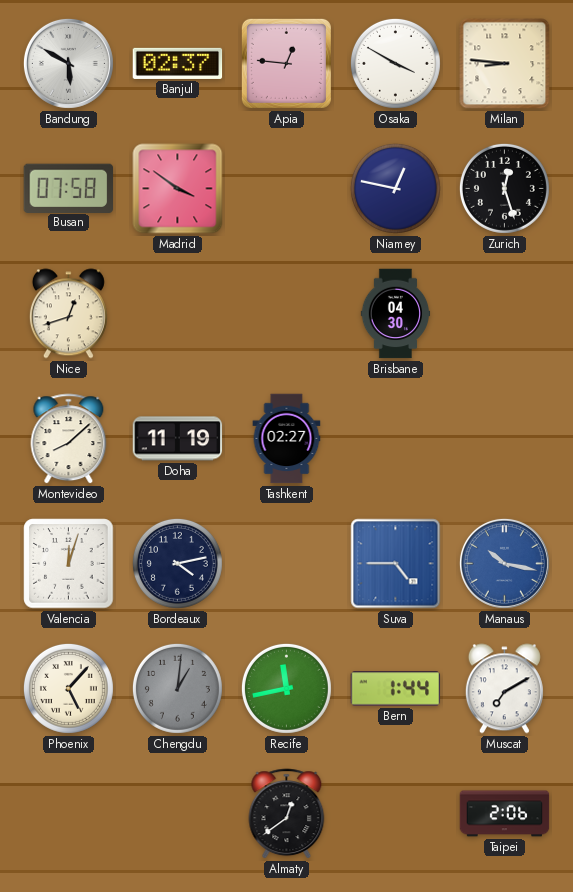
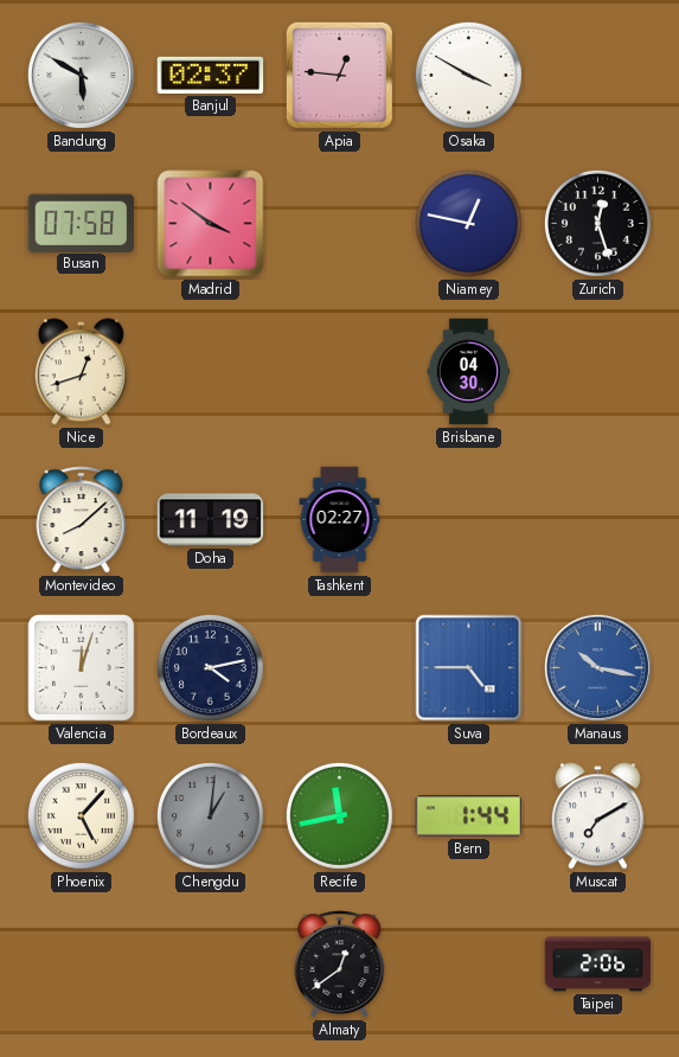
Milan: 8:46 -> none
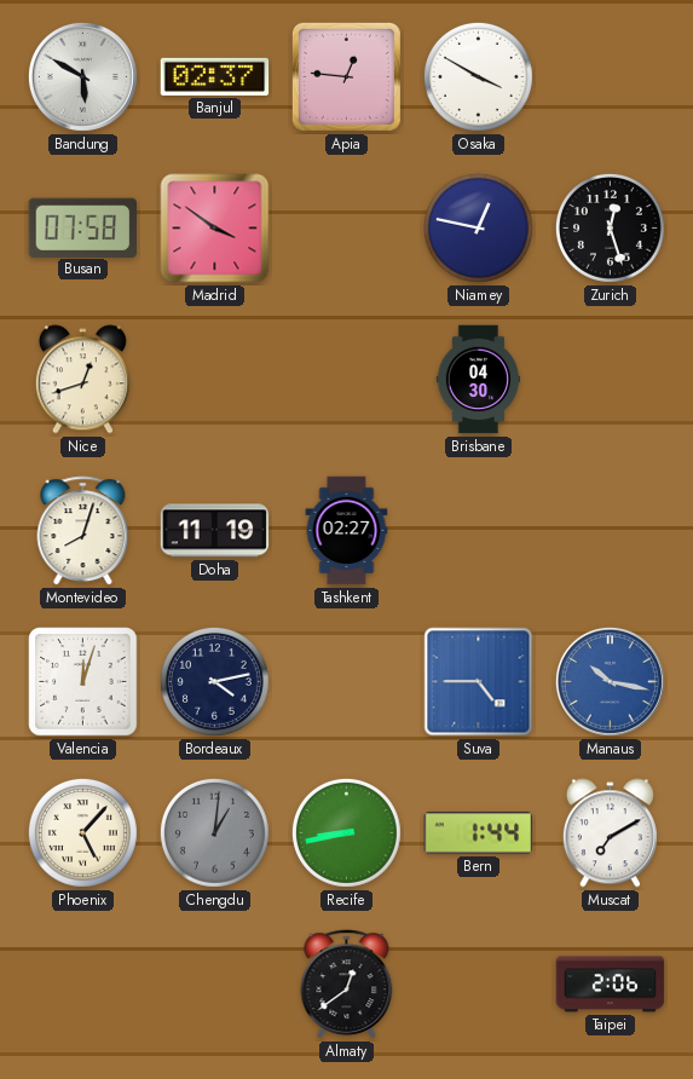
Montevideo: 8:08 -> 8:03
Recife: 11:43 -> 8:43
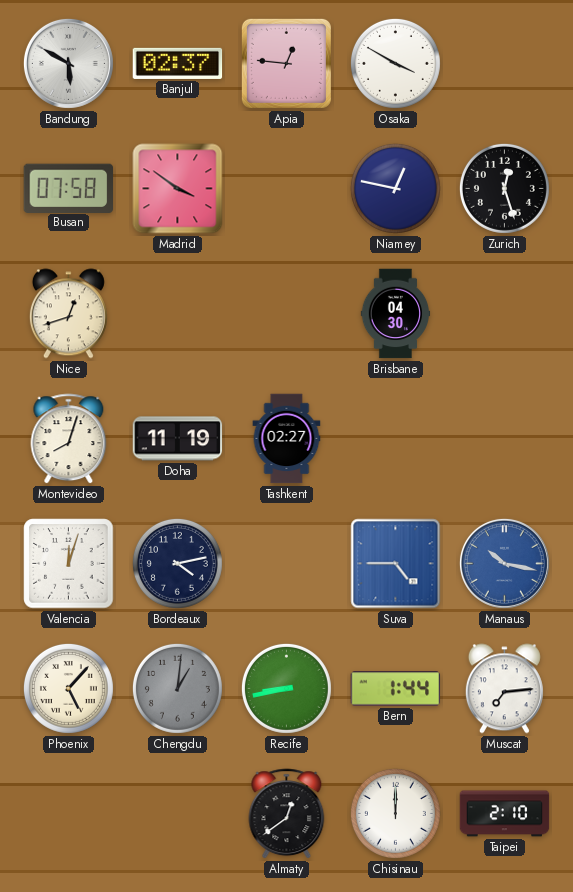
Muscat: 7:10 -> 7:14
Chisinau: none -> 12:00
Taipei: 2:06 -> 2:10
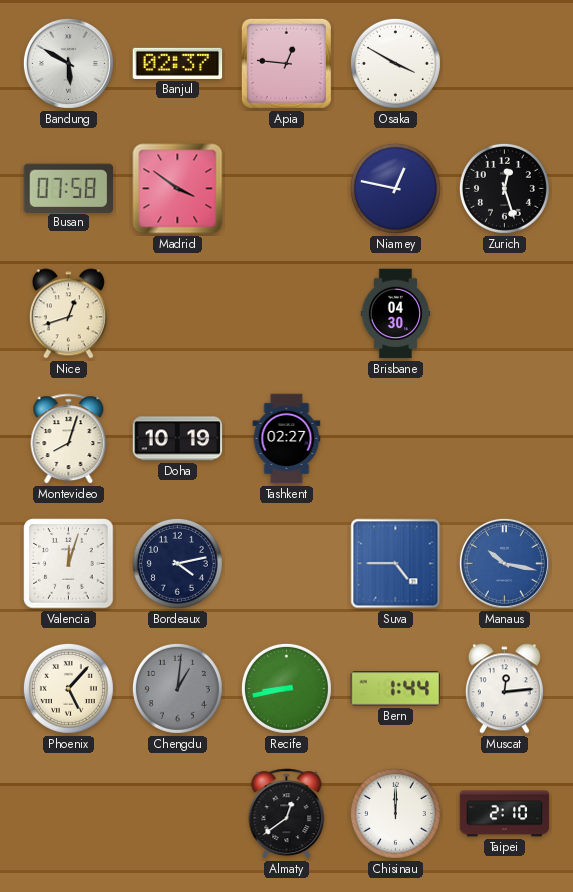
Doha: 11:19 -> 10:19
Muscat: 7:14 -> 12:14
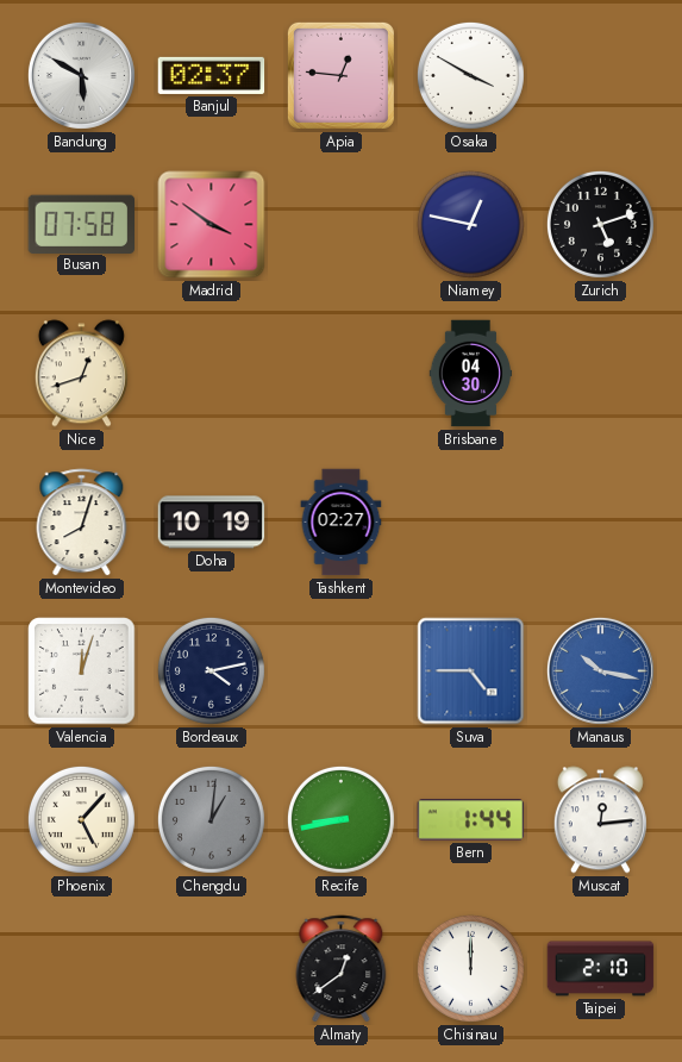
Zurich: 12:27 -> 5:12
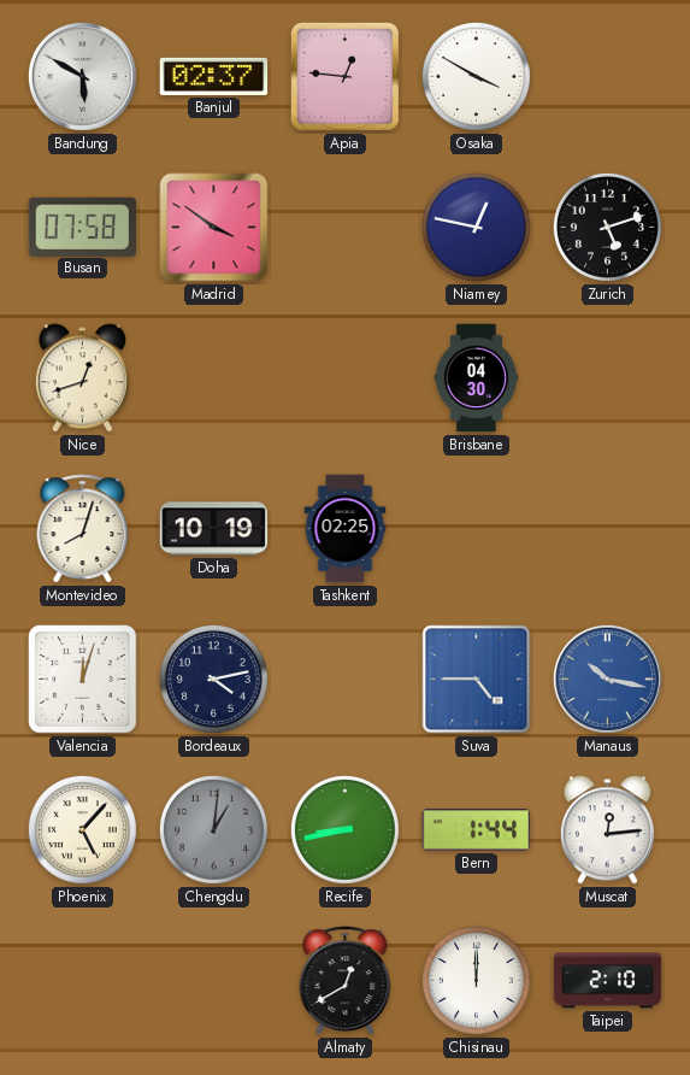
Tashkent: 02:27 -> 02:25
Almaty: 12:39 -> 12:40
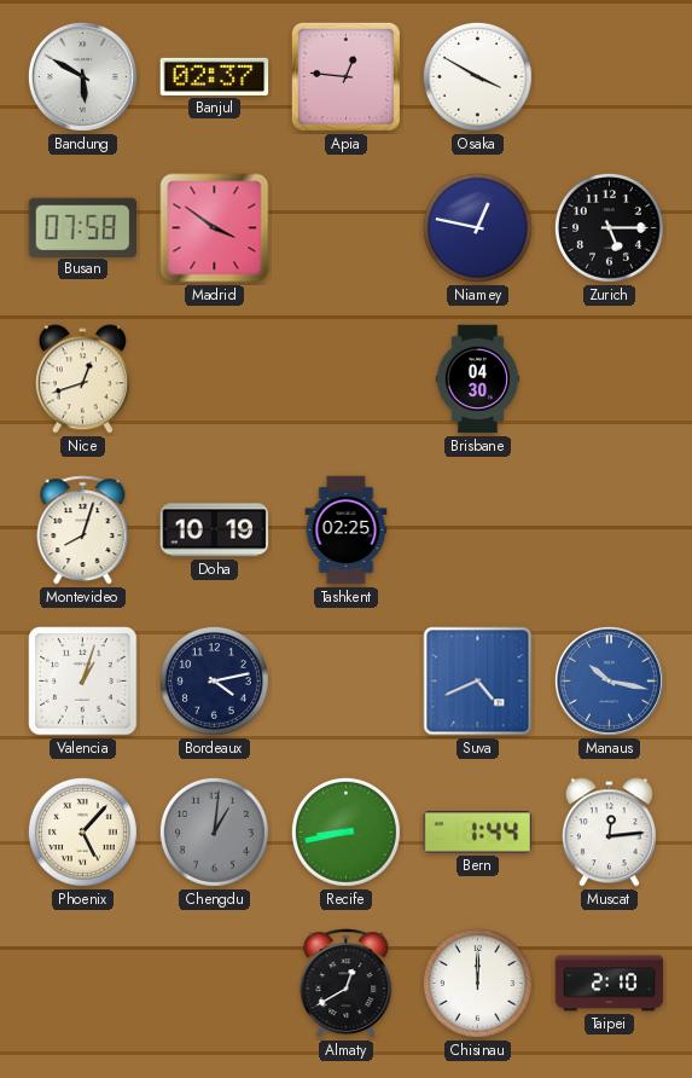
Zurich: 5:12 -> 5:15
Valencia: 12:03 -> 1:03
Suva: 4:45 -> 4:41
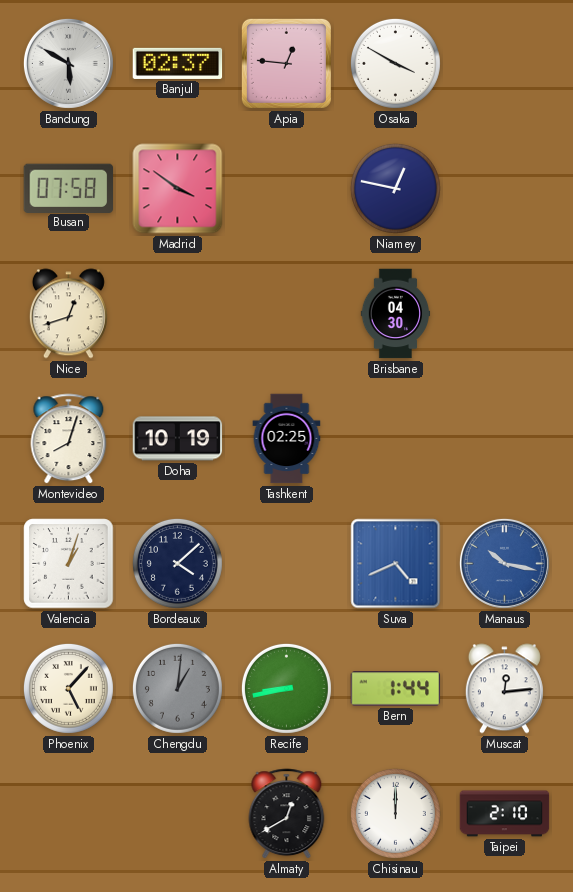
Zurich: 5:15 -> none
Bordeaux: 4:13 -> 4:08
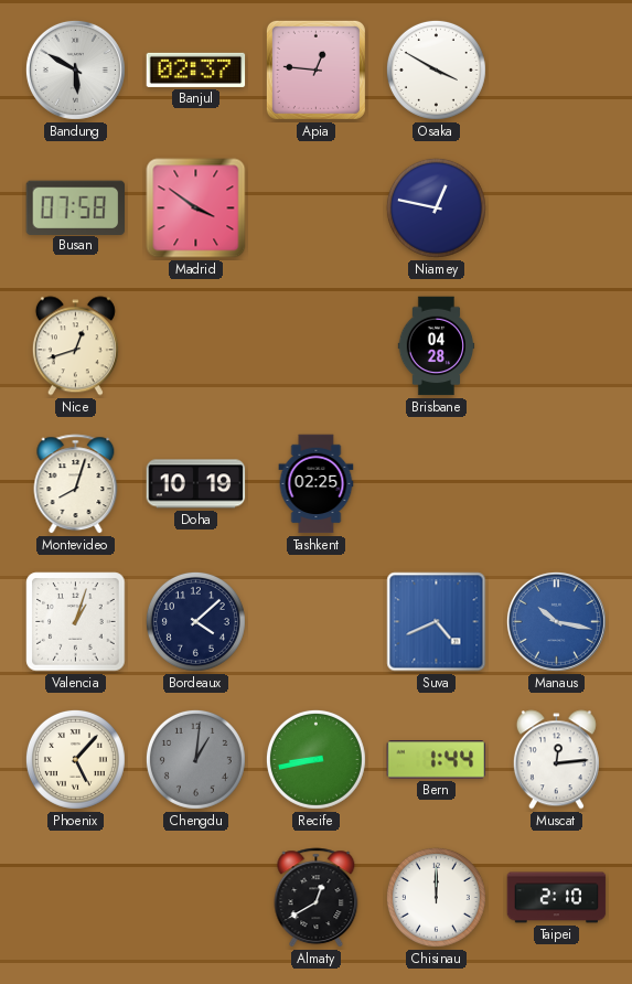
Brisbane: 04:30 -> 04:28
